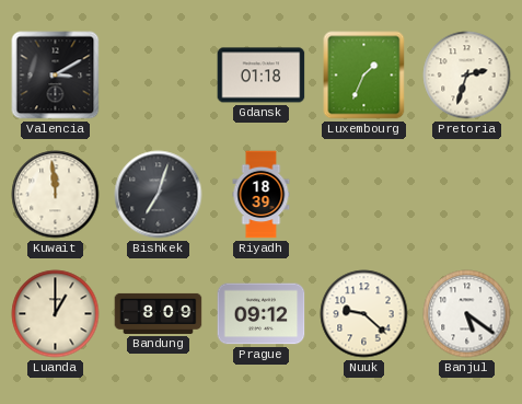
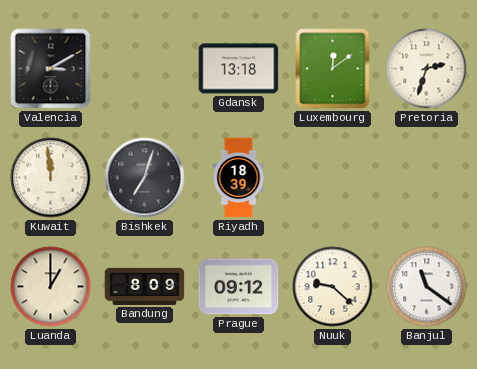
Gdansk: 01:18 -> 13:18
Luxembourg: 1:34 -> 12:09
Banjul: 5:21 -> 11:21
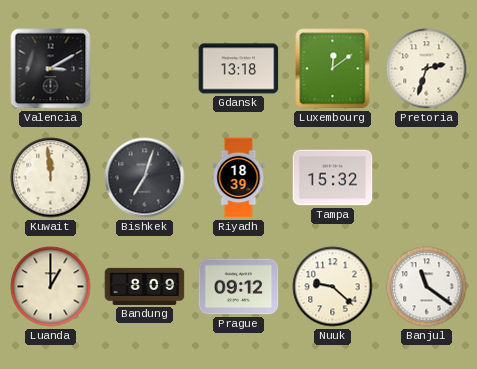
Tampa: none -> 15:32
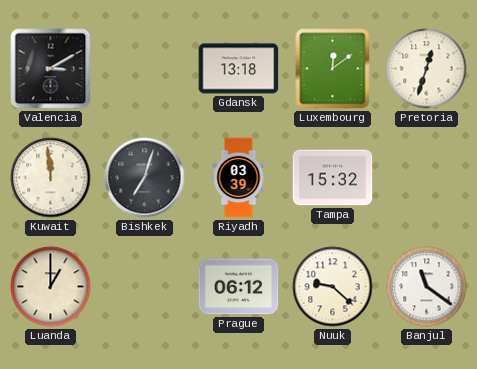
Pretoria: 2:33 -> 12:33
Riyadh: 18:39 -> 03:39
Bandung: 8:09 -> none
Prague: 09:12 -> 06:12
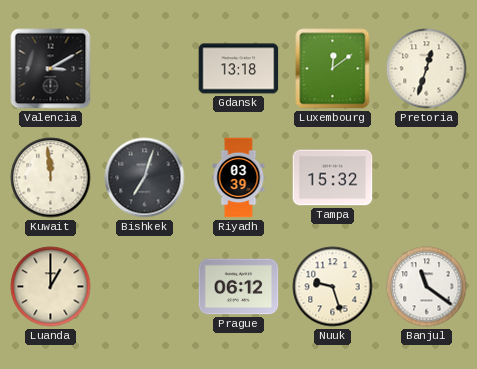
Nuuk: 9:22 -> 9:27
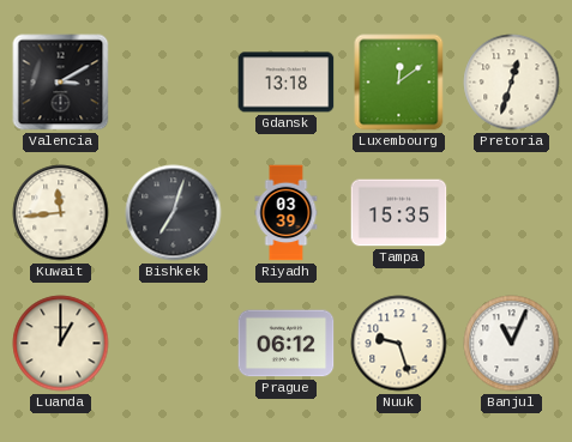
Kuwait: 11:59 -> 11:44
Tampa: 15:32 -> 15:35
Banjul: 11:21 -> 11:04
